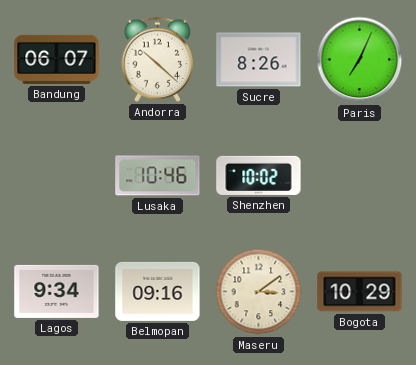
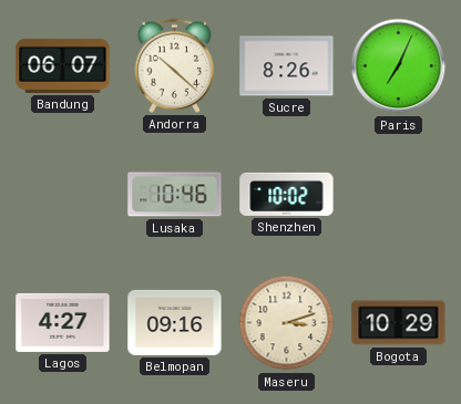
Lagos: 9:34 -> 4:27
Maseru: 3:09 -> 3:12
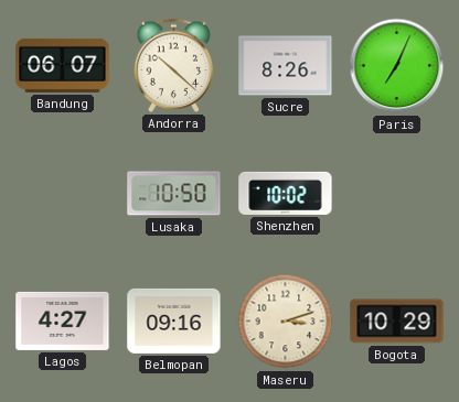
Lusaka: 10:46 -> 10:50
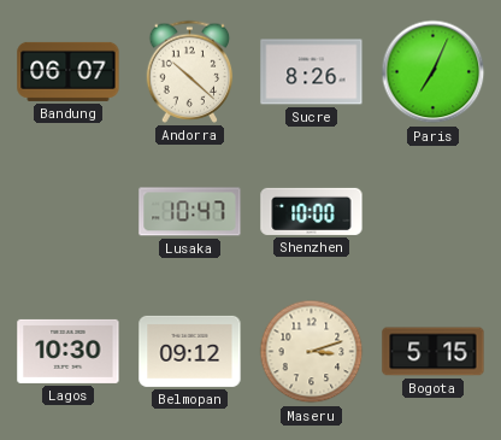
Lusaka: 10:50 -> 10:47
Shenzhen: 10:02 -> 10:00
Lagos: 4:27 -> 10:30
Belmopan: 09:16 -> 09:12
Bogota: 10:29 -> 5:15
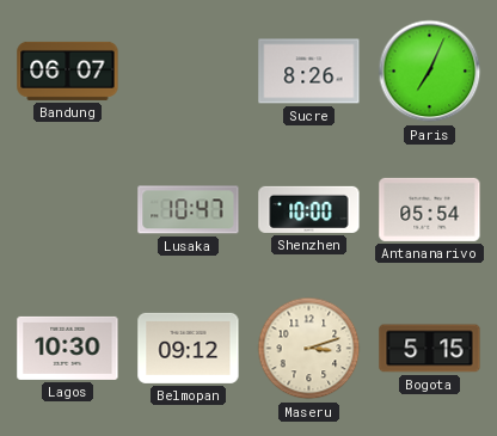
Andorra: 10:22 -> none
Antananarivo: none -> 05:54
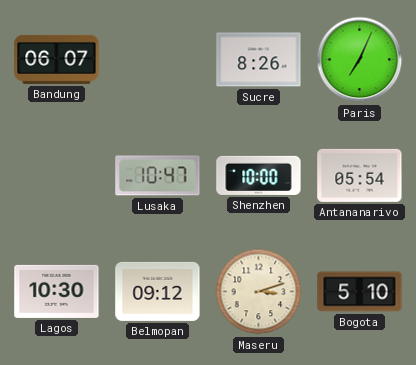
Bogota: 5:15 -> 5:10
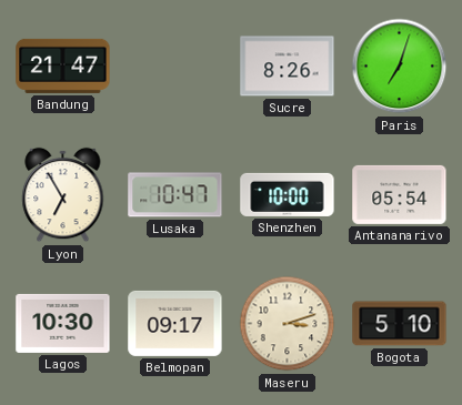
Bandung: 06:07 -> 21:47
Paris: 7:04 -> 7:03
Lyon: none -> 6:55
Belmopan: 09:12 -> 09:17
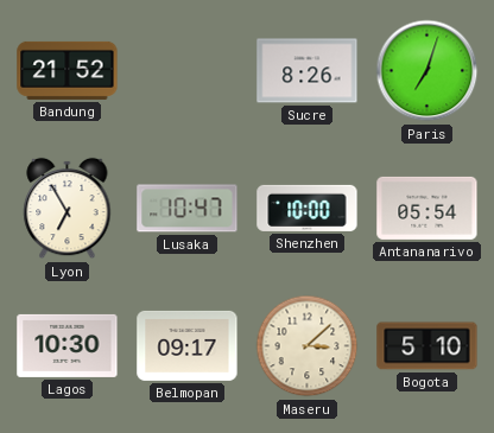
Bandung: 21:47 -> 21:52
Maseru: 3:12 -> 3:08
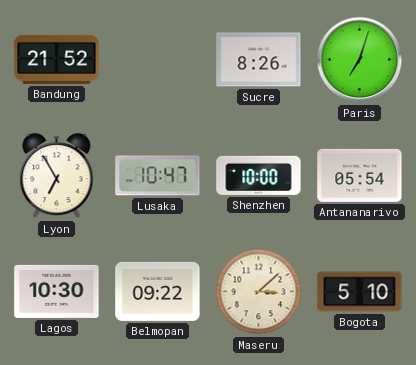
Belmopan: 09:17 -> 09:22
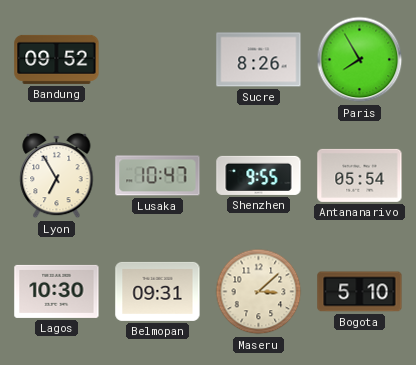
Bandung: 21:52 -> 09:52
Paris: 7:03 -> 7:55
Shenzhen: 10:00 -> 9:55
Belmopan: 09:22 -> 09:31
